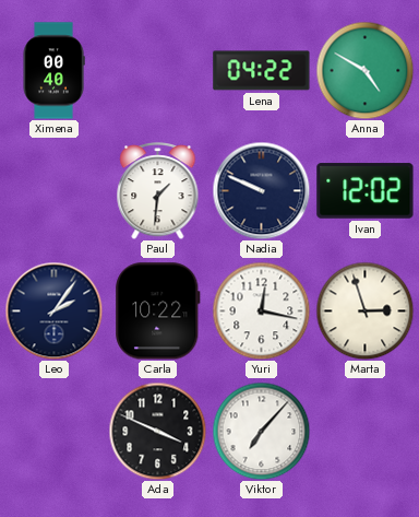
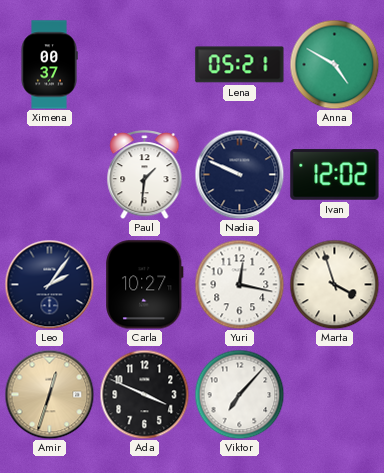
Ximena: 00:40 -> 00:37
Lena: 04:22 -> 05:21
Carla: 10:22 -> 10:27
Marta: 2:57 -> 3:57
Amir: none -> 12:33
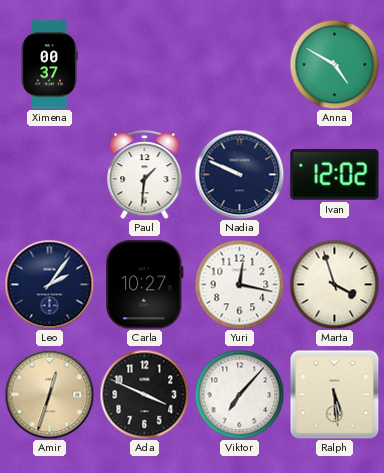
Lena: 05:21 -> none
Ralph: none -> 5:29
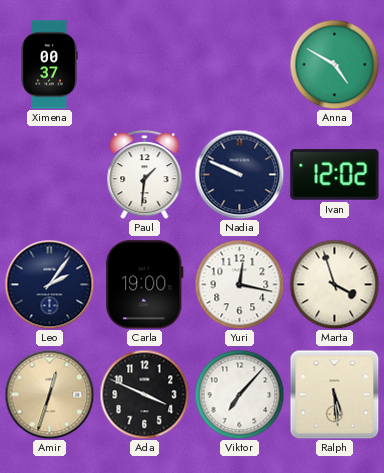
Carla: 10:27 -> 19:00
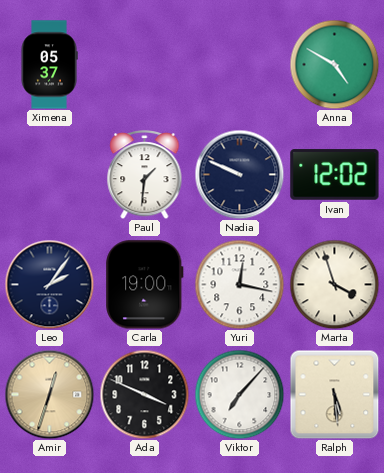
Ximena: 00:37 -> 05:37
